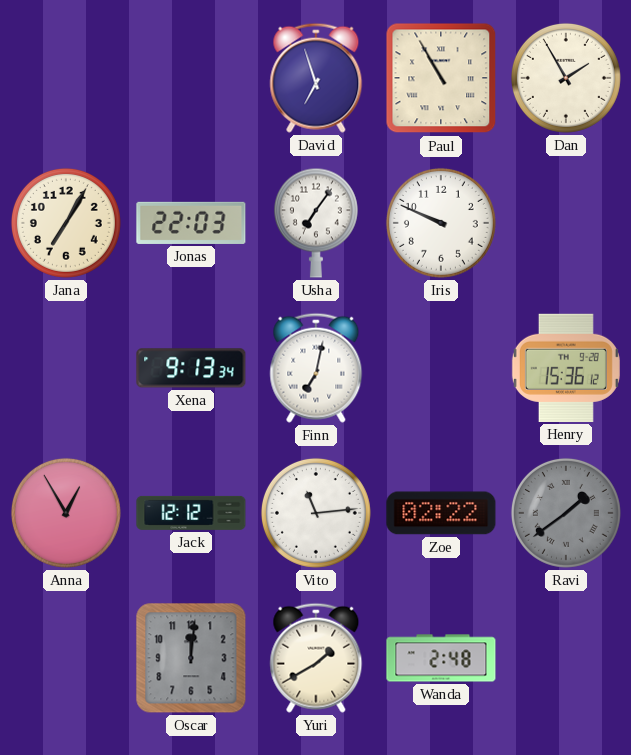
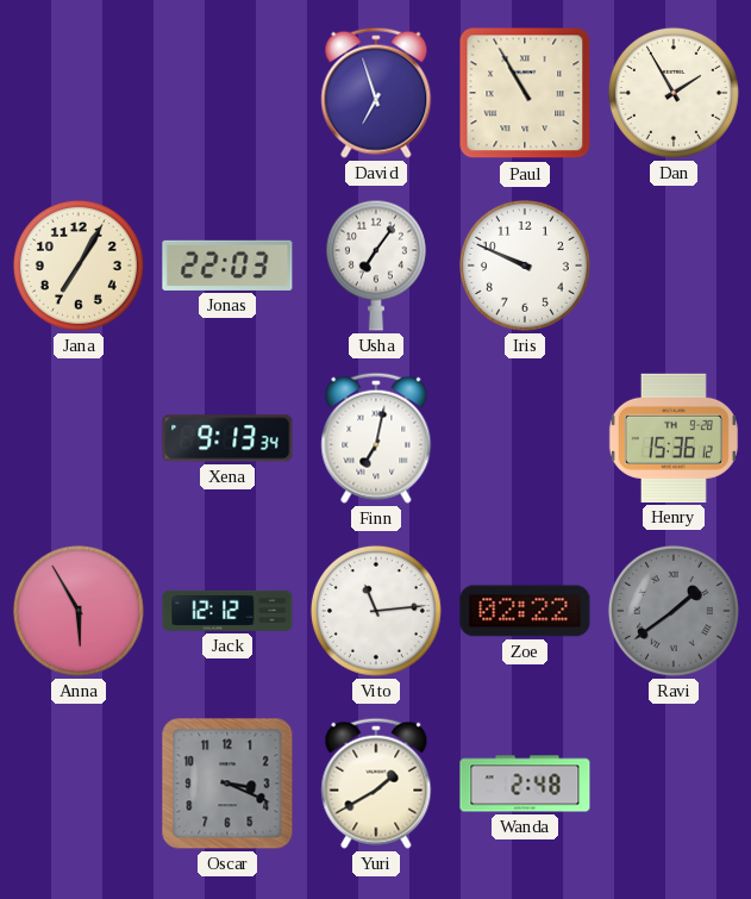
Anna: 12:55 -> 5:55
Oscar: 12:01 -> 3:19
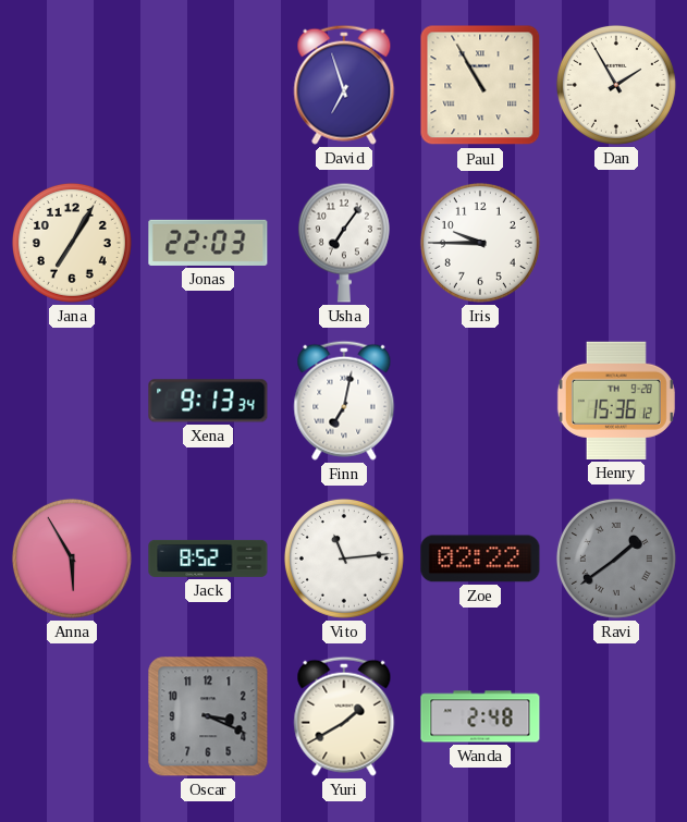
Iris: 9:49 -> 9:45
Jack: 12:12 -> 8:52
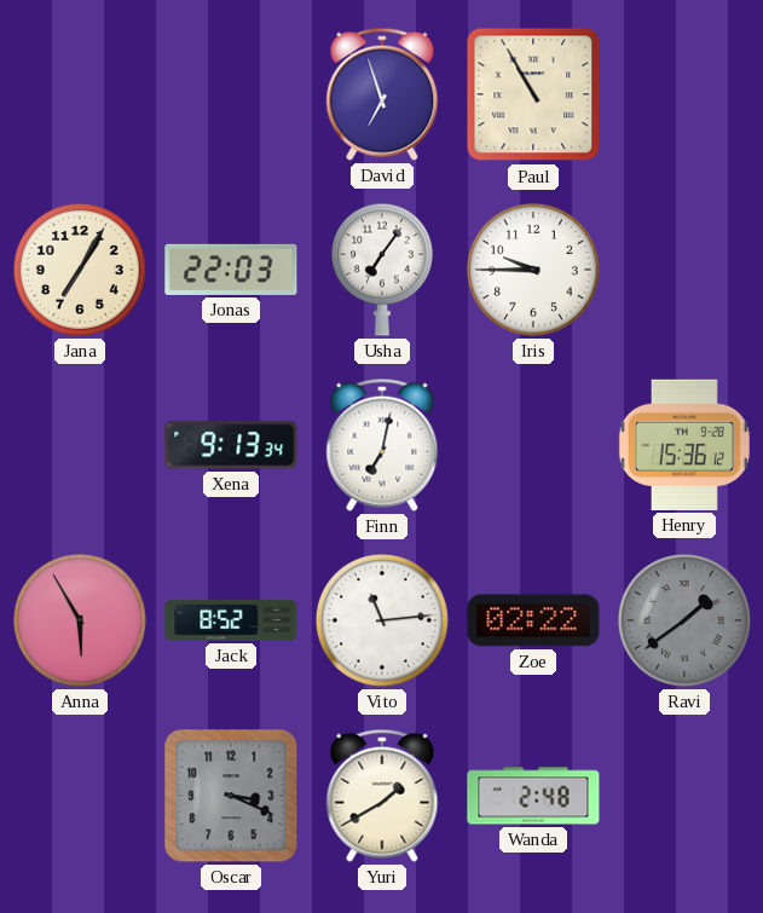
Dan: 1:55 -> none
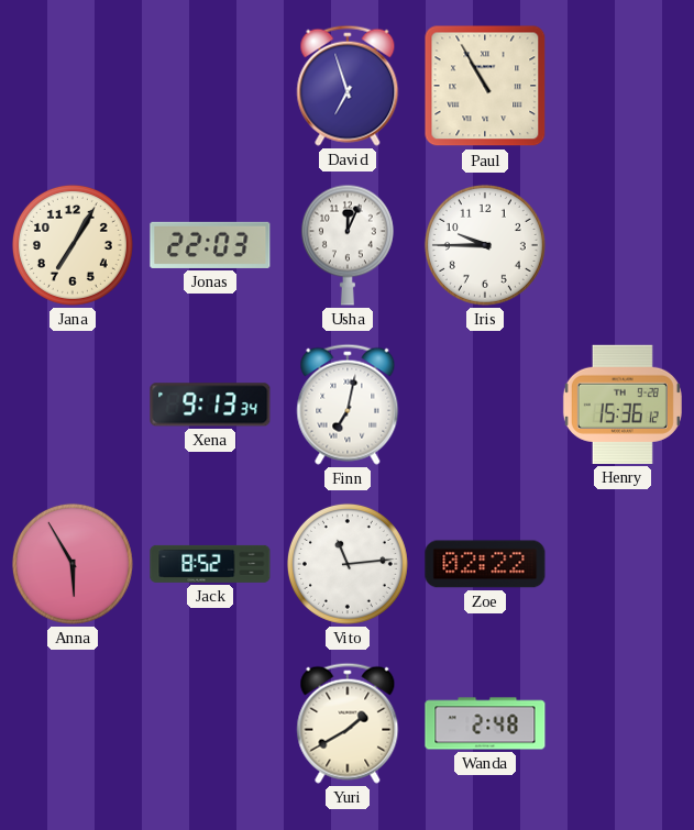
Usha: 7:06 -> 12:04
Ravi: 1:39 -> none
Oscar: 3:19 -> none
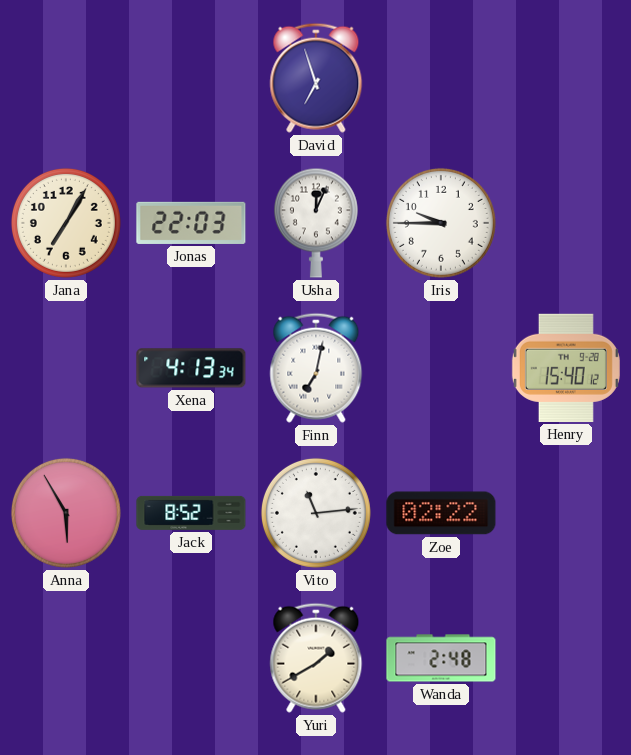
Paul: 10:55 -> none
Xena: 9:13 -> 4:13
Henry: 15:36 -> 15:40
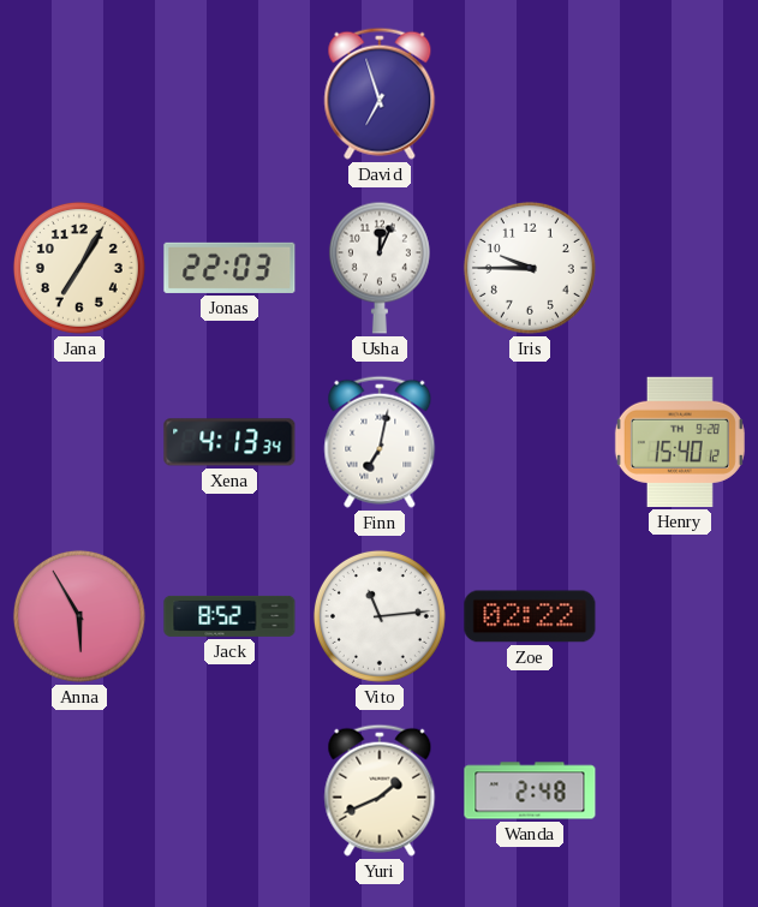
Yuri: 1:40 -> 1:41
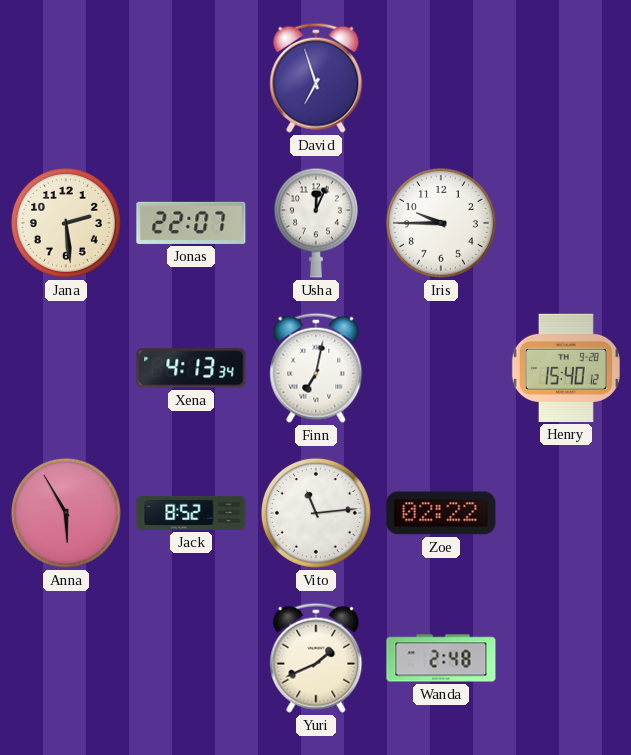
Jana: 7:05 -> 2:29
Jonas: 22:03 -> 22:07
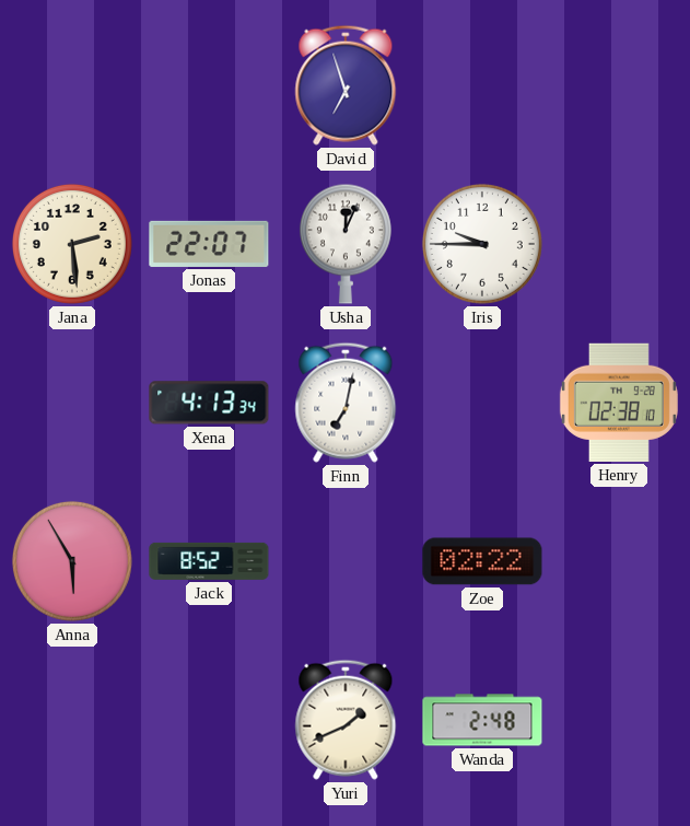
Henry: 15:40 -> 02:38
Vito: 11:14 -> none
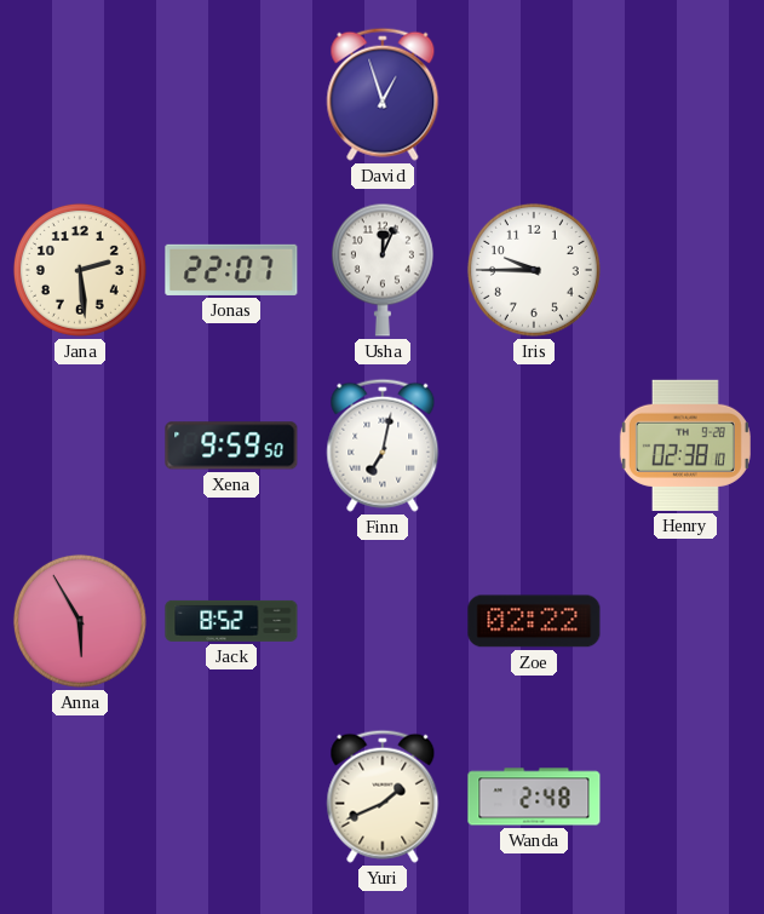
David: 6:57 -> 12:57
Xena: 4:13 -> 9:59
